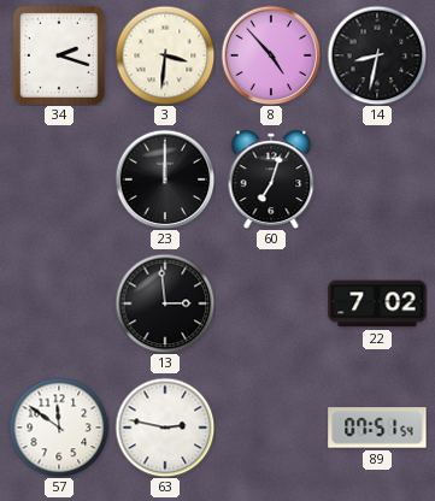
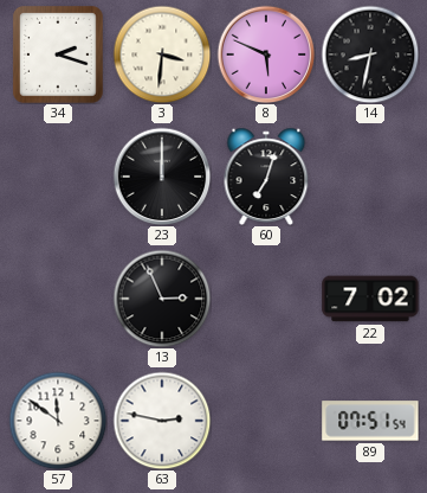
8: 4:53 -> 5:49
13: 2:59 -> 2:56
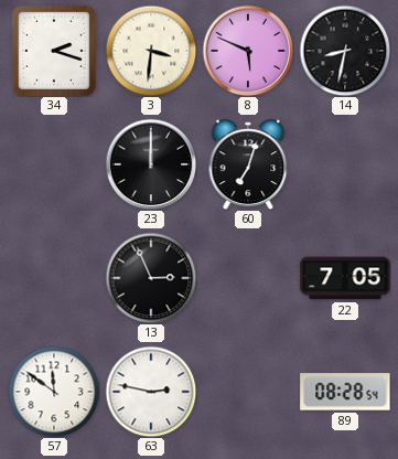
22: 7:02 -> 7:05
89: 07:51 -> 08:28
